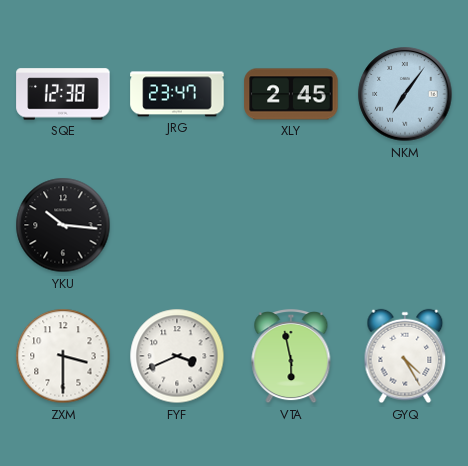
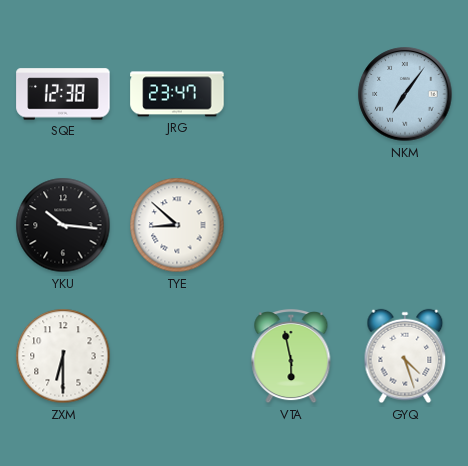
XLY: 2:45 -> none
TYE: none -> 8:52
ZXM: 3:30 -> 6:30
FYF: 3:41 -> none
GYQ: 4:25 -> 4:27
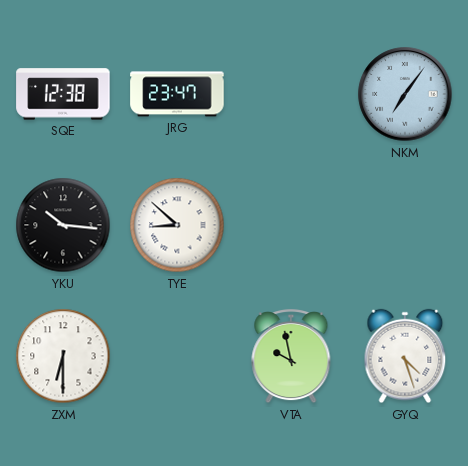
VTA: 5:58 -> 9:58
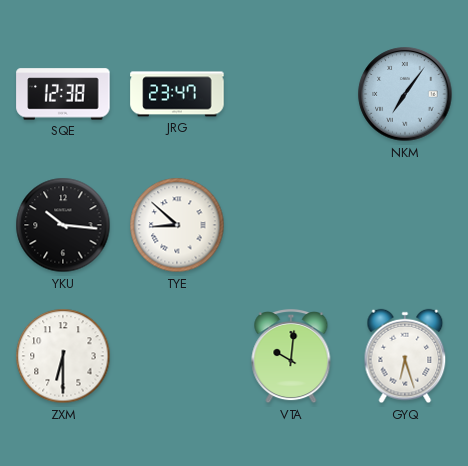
VTA: 9:58 -> 10:01
GYQ: 4:27 -> 6:27
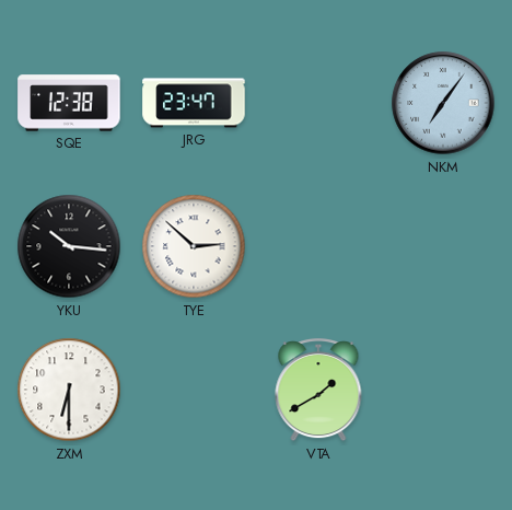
TYE: 8:52 -> 2:52
VTA: 10:01 -> 1:40
GYQ: 6:27 -> none
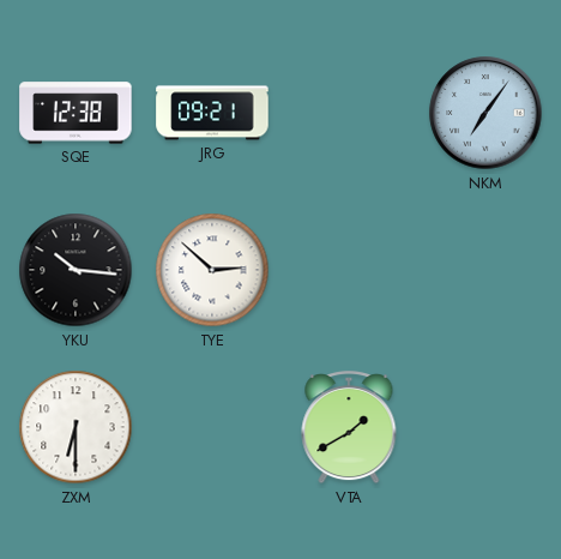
JRG: 23:47 -> 09:21
